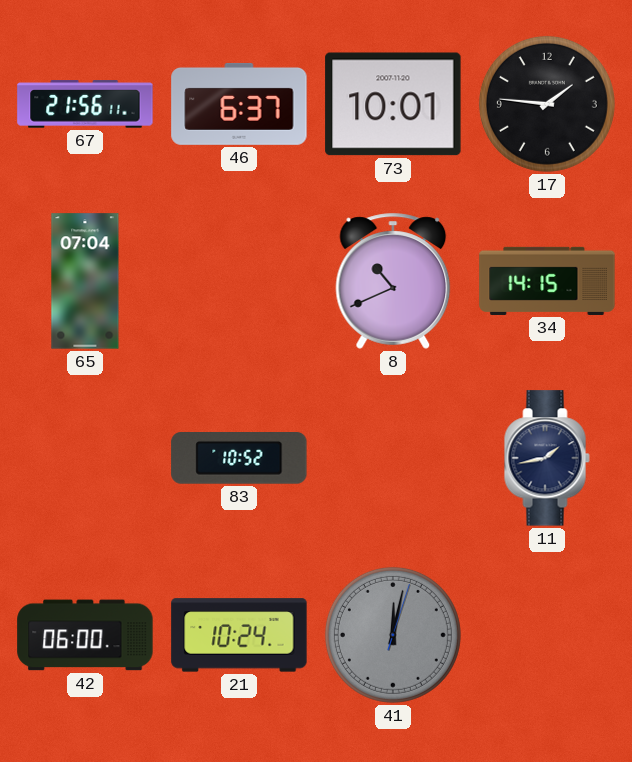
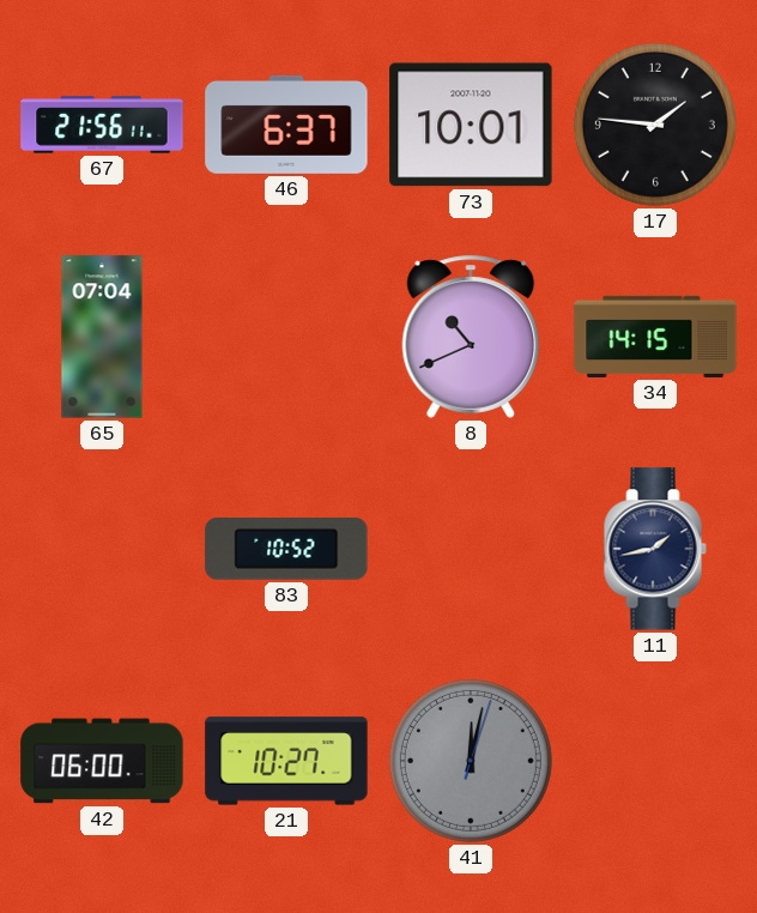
21: 10:24 -> 10:27
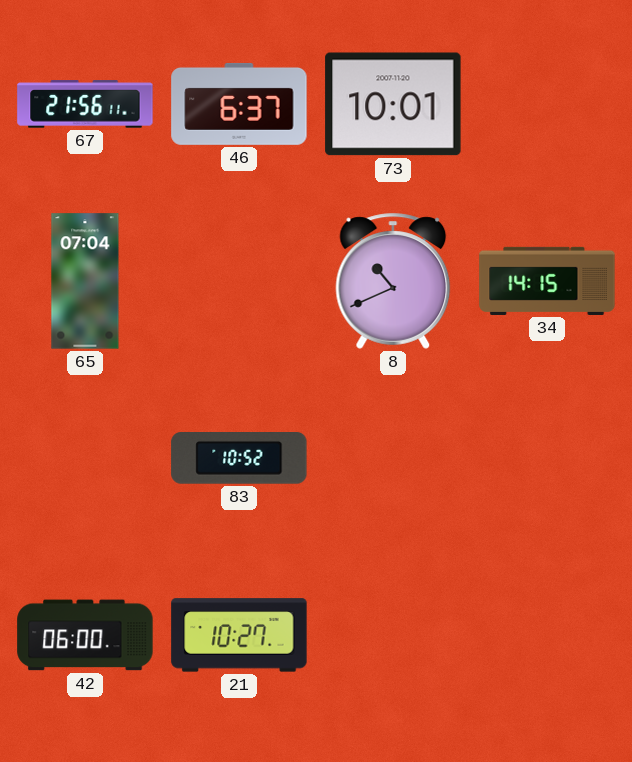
17: 1:46 -> none
11: 1:43 -> none
41: 12:02 -> none
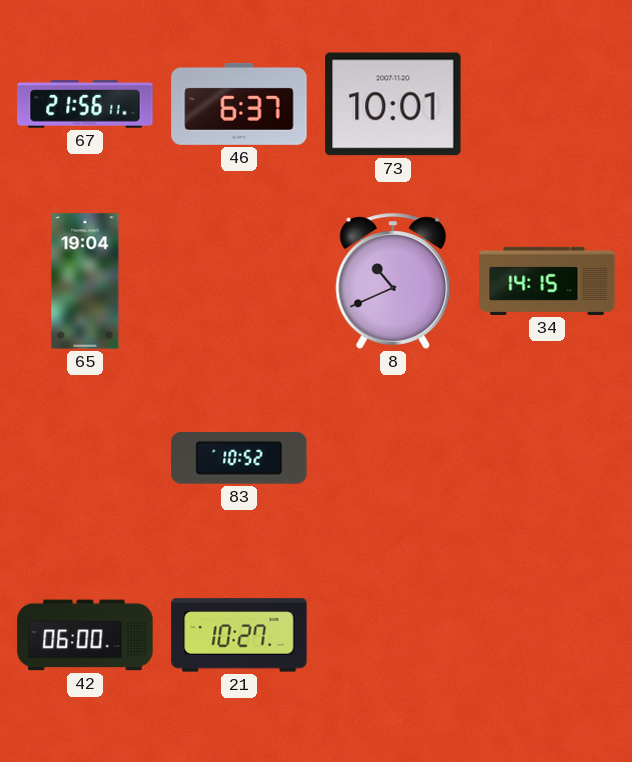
65: 07:04 -> 19:04
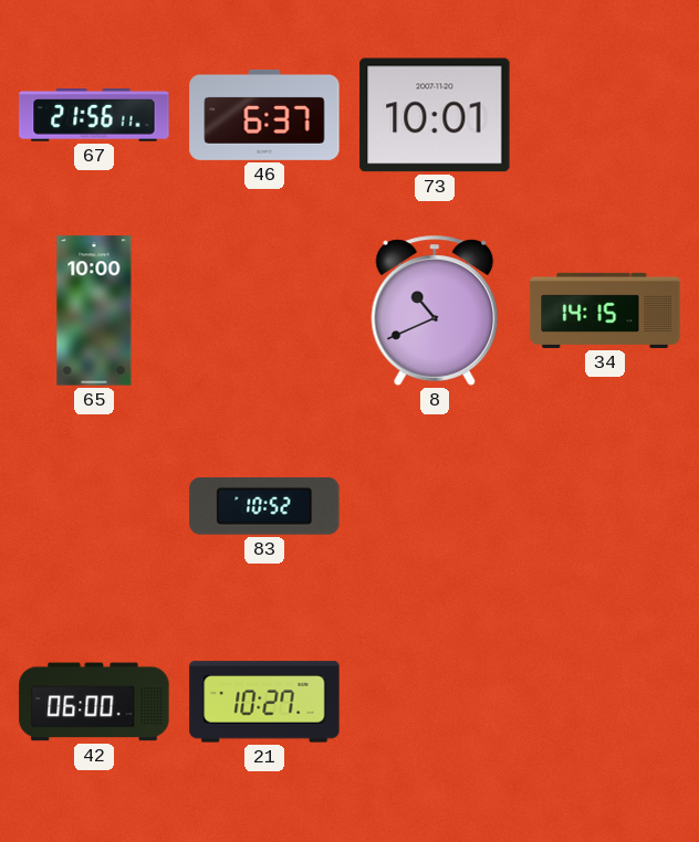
65: 19:04 -> 10:00
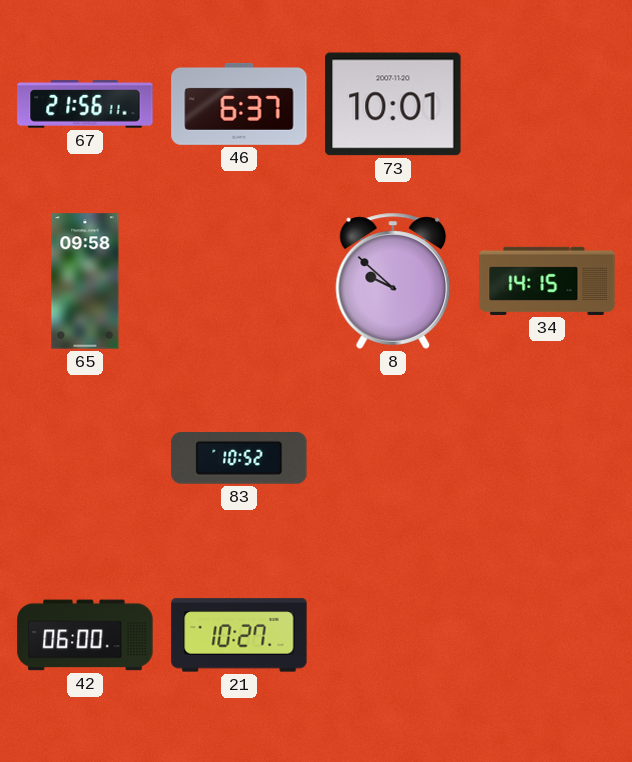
65: 10:00 -> 09:58
8: 10:41 -> 9:52
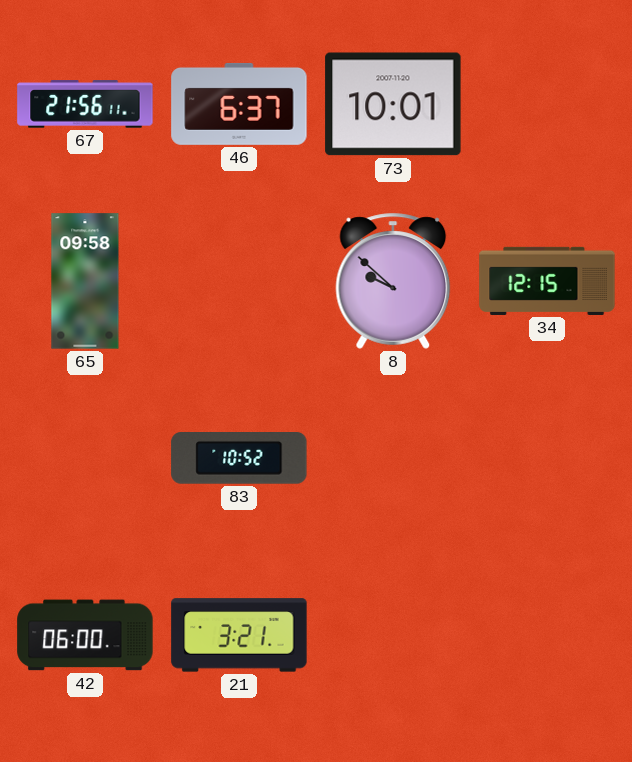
34: 14:15 -> 12:15
21: 10:27 -> 3:21
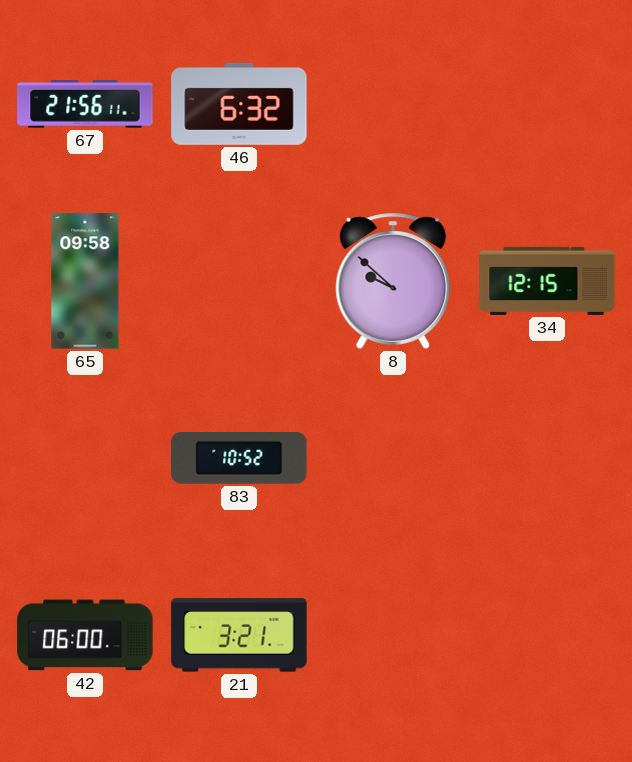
46: 6:37 -> 6:32
73: 10:01 -> none
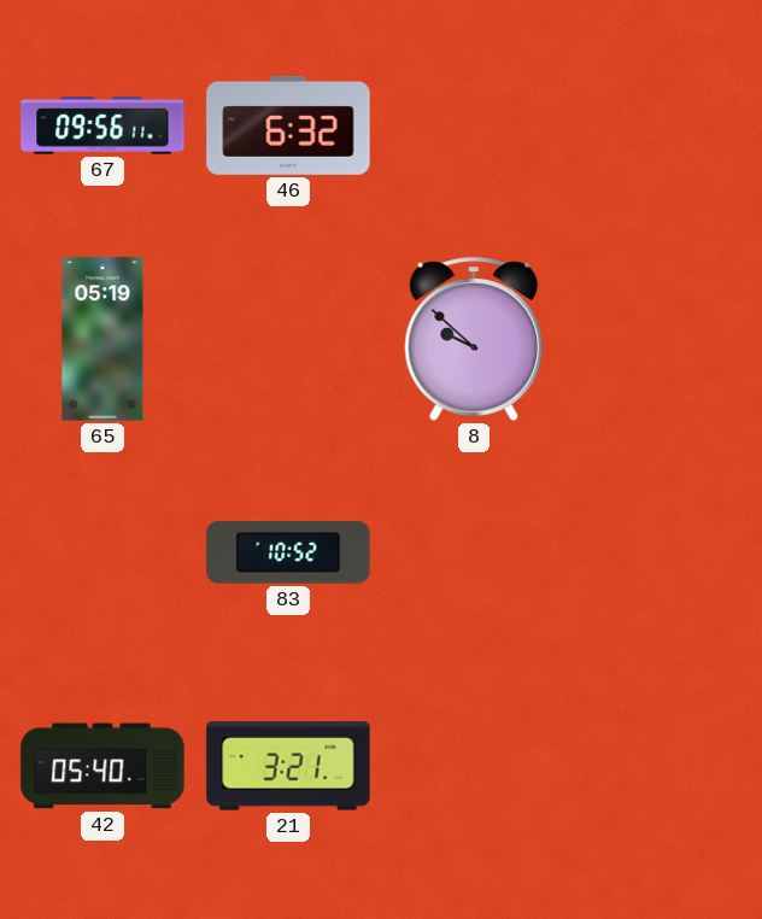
67: 21:56 -> 09:56
65: 09:58 -> 05:19
34: 12:15 -> none
42: 06:00 -> 05:40
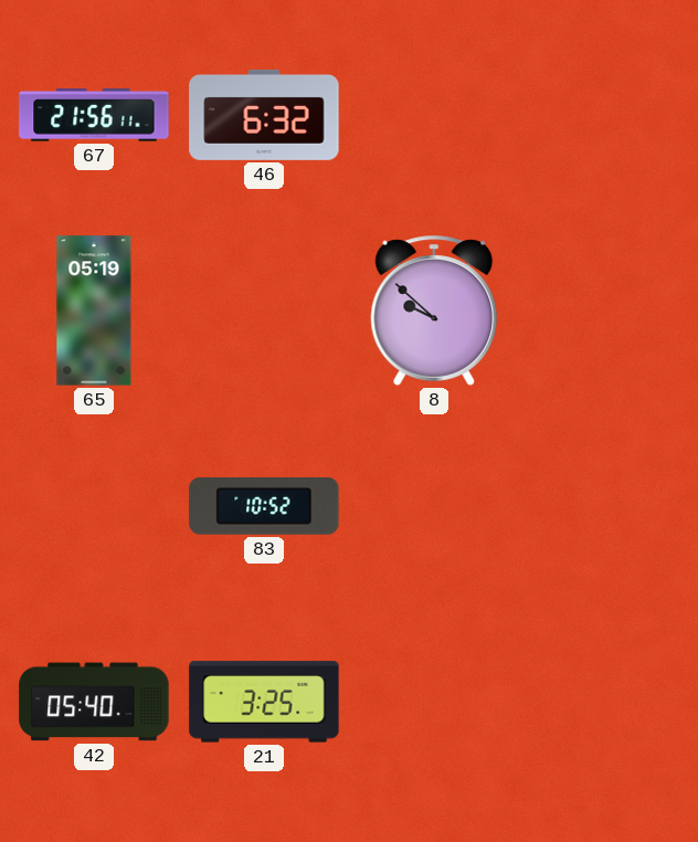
67: 09:56 -> 21:56
21: 3:21 -> 3:25
